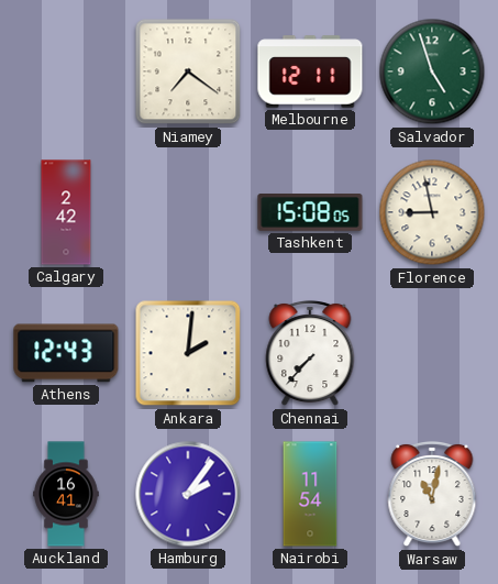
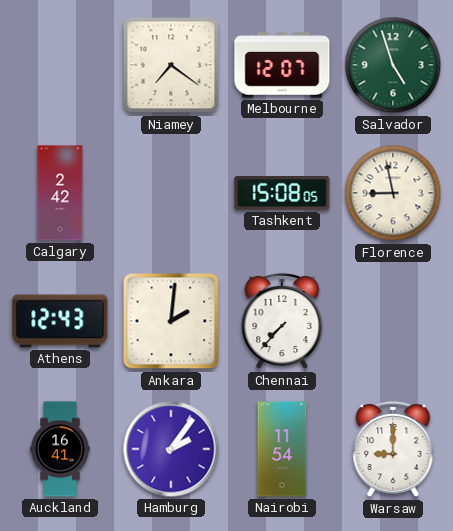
Melbourne: 12:11 -> 12:07
Warsaw: 11:02 -> 9:00
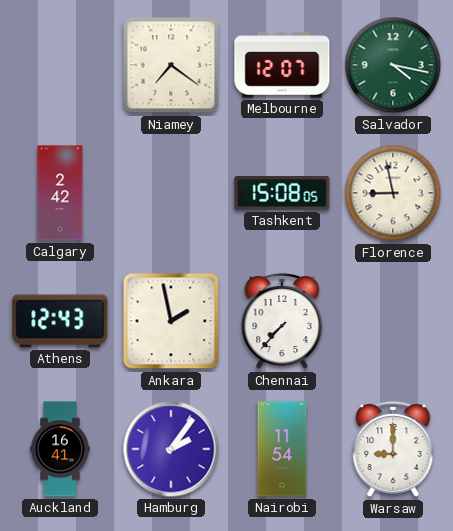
Salvador: 4:57 -> 4:17
Ankara: 2:01 -> 1:58
